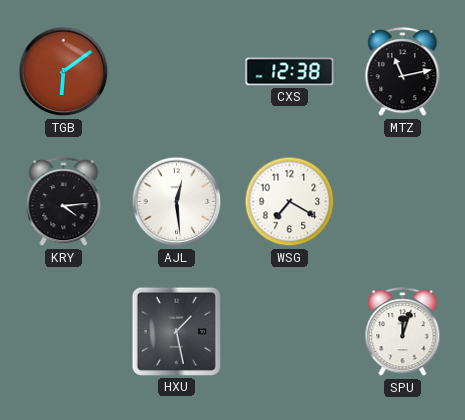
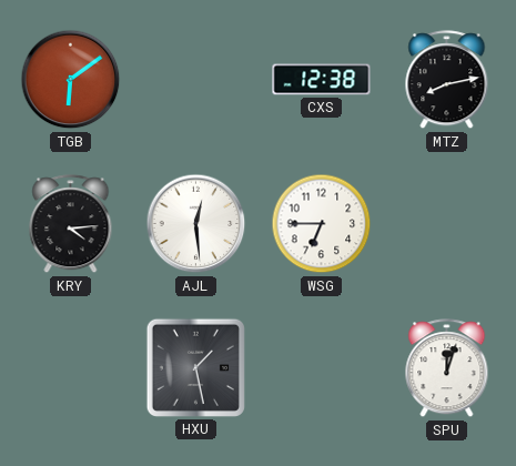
MTZ: 11:13 -> 8:13
WSG: 7:20 -> 6:45
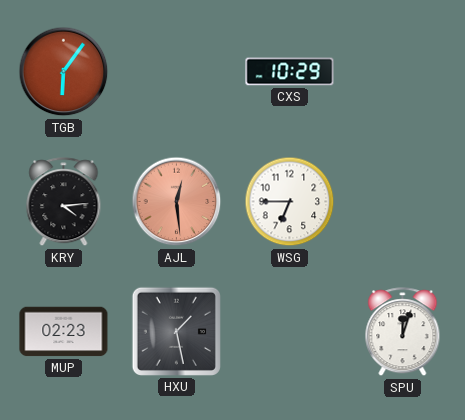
TGB: 6:09 -> 6:06
CXS: 12:38 -> 10:29
MTZ: 8:13 -> none
AJL dial: white -> salmon
MUP: none -> 02:23
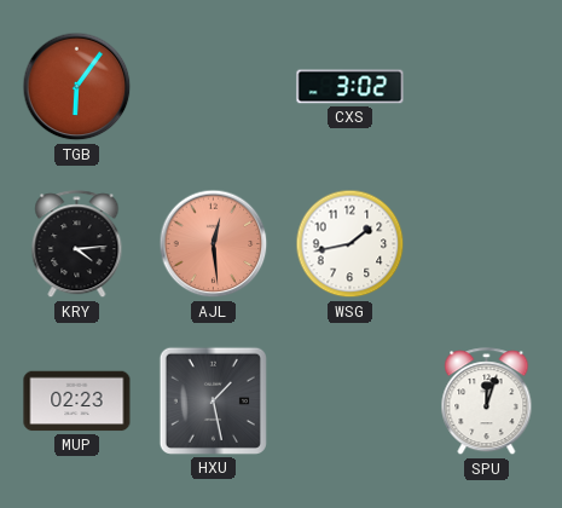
CXS: 10:29 -> 3:02
WSG: 6:45 -> 1:43
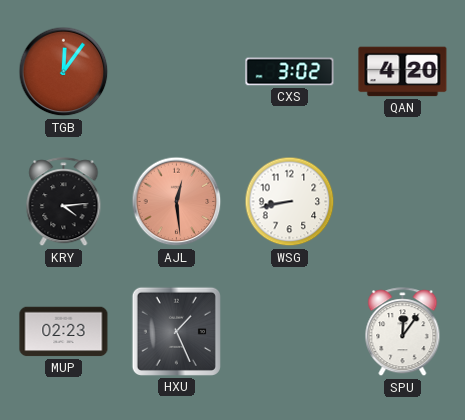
TGB: 6:06 -> 12:06
QAN: none -> 4:20
WSG: 1:43 -> 8:43
HXU: 1:28 -> 1:26
SPU: 12:03 -> 12:06
